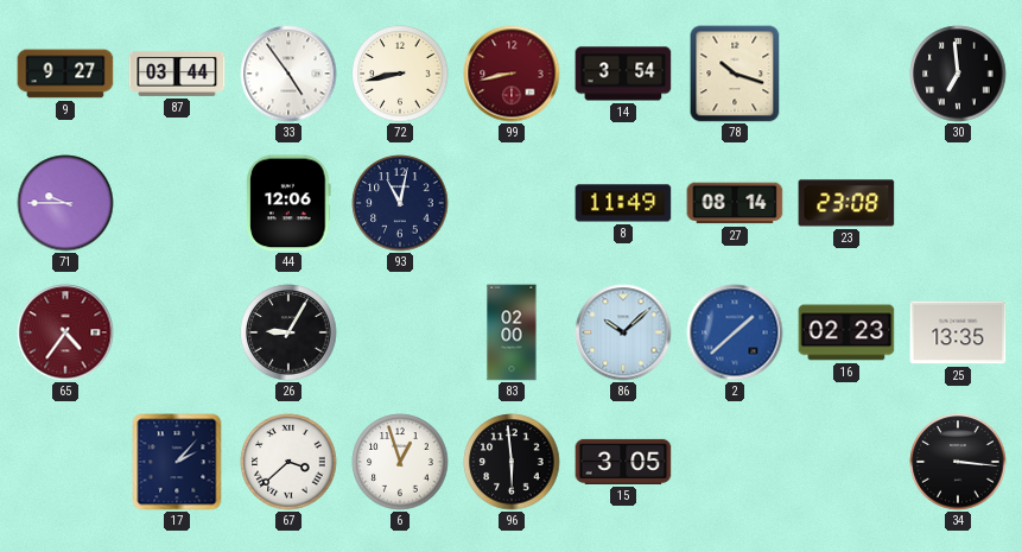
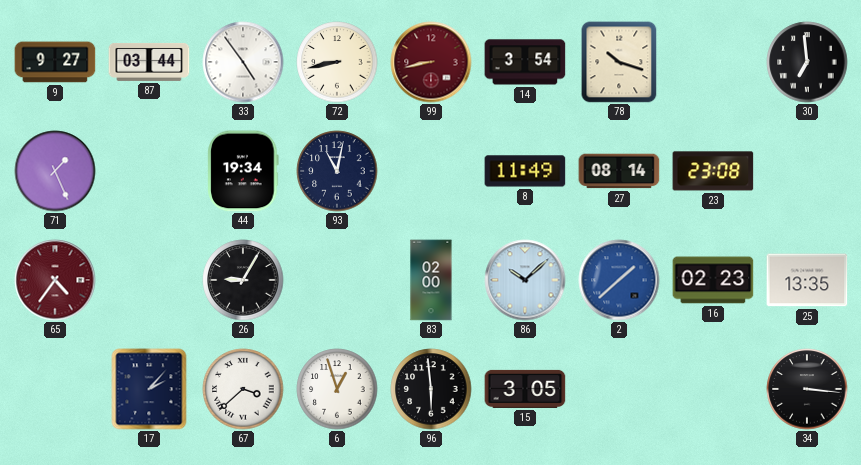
71: 9:45 -> 1:26
44: 12:06 -> 19:34
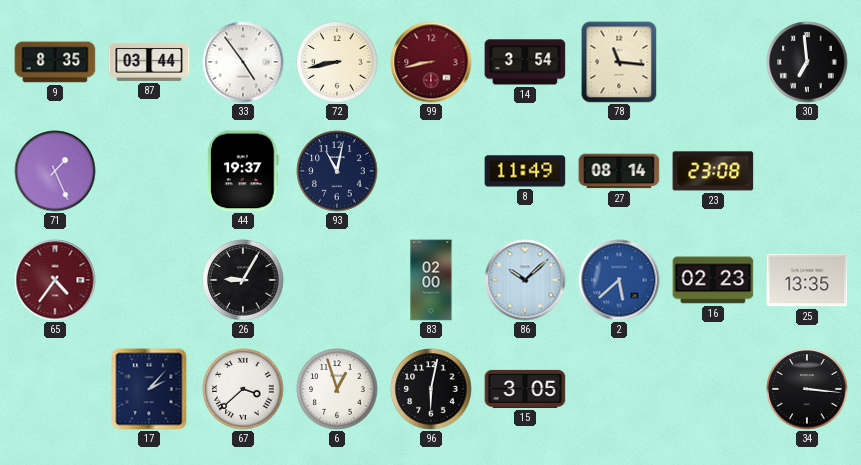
9: 9:27 -> 8:35
78: 10:18 -> 11:16
44: 19:34 -> 19:37
2: 1:38 -> 5:38
96: 5:59 -> 6:02
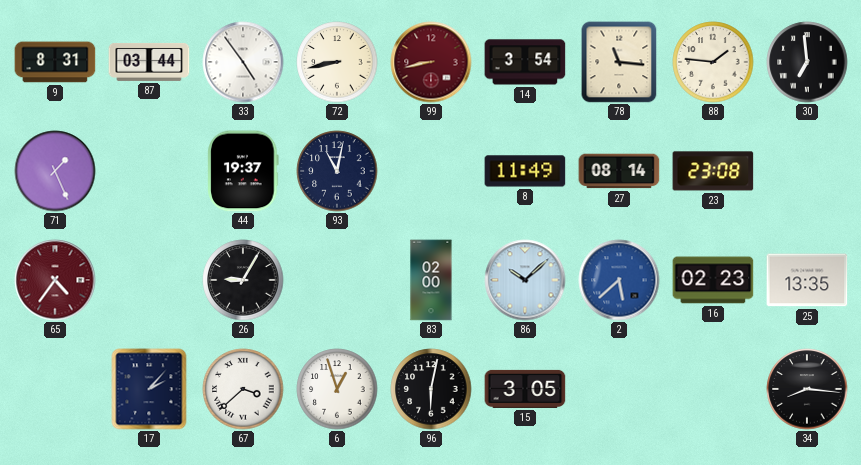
9: 8:35 -> 8:31
88: none -> 1:46
34: 3:16 -> 8:16
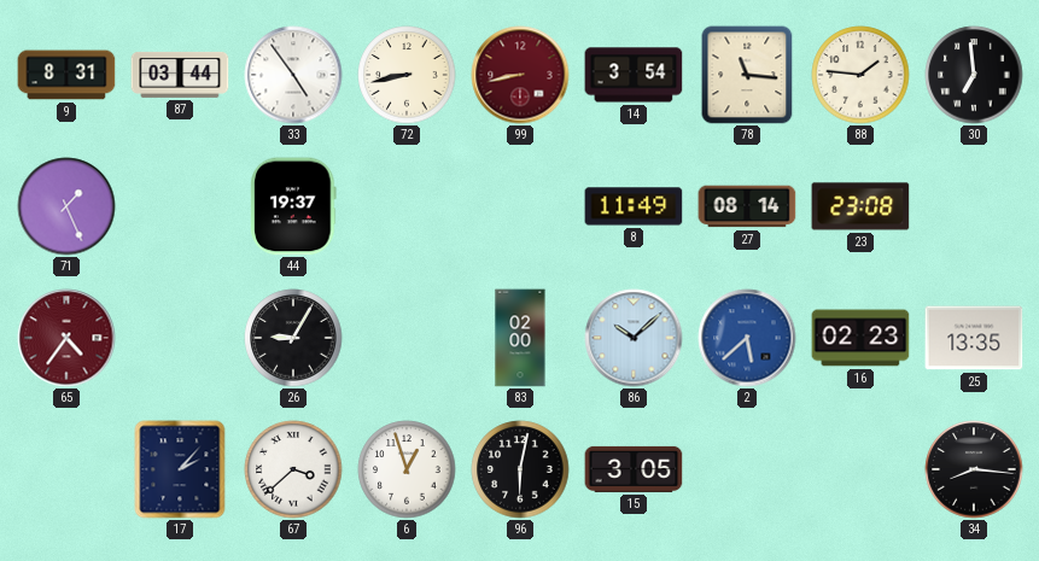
93: 11:02 -> none
